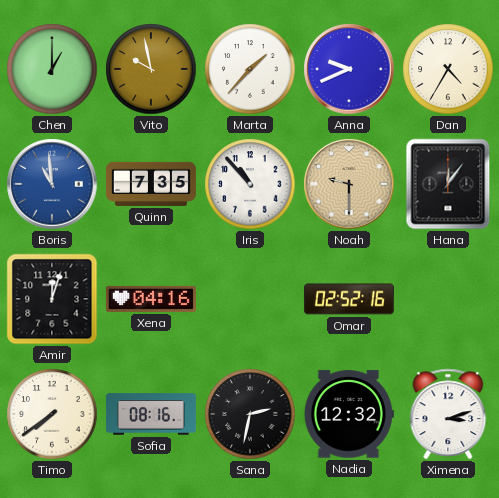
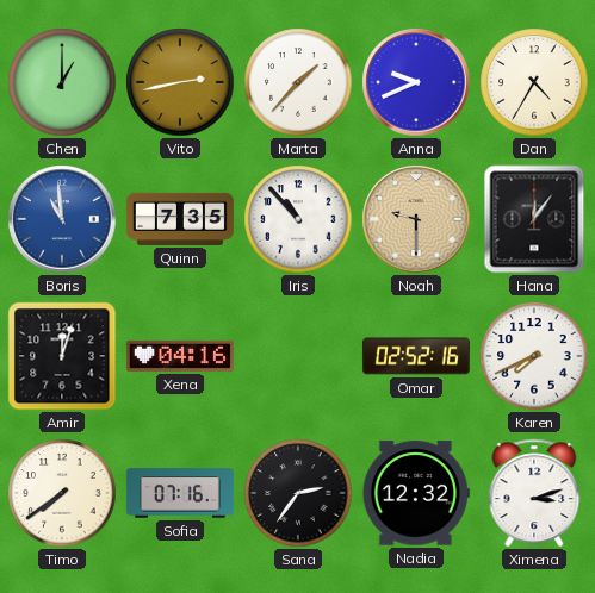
Vito: 9:58 -> 2:43
Karen: none -> 7:41
Sofia: 08:16 -> 07:16
Sana: 2:32 -> 2:36
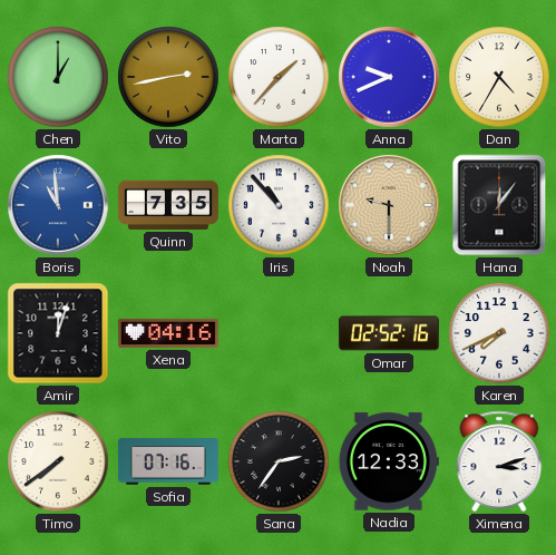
Nadia: 12:32 -> 12:33
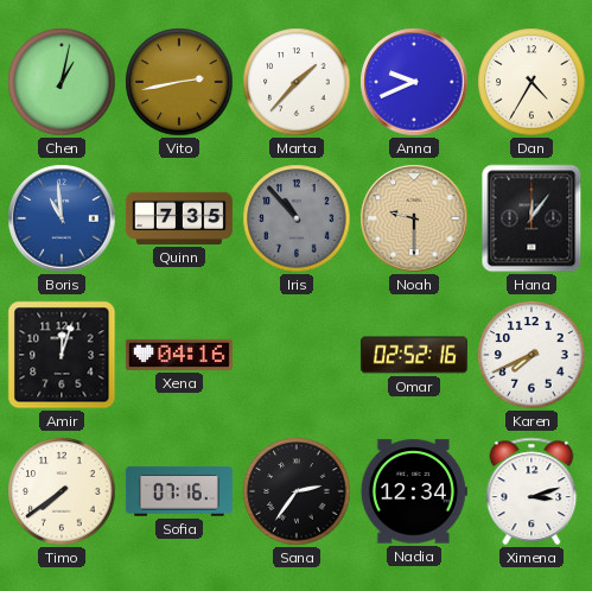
Chen: 1:00 -> 1:02
Iris dial: white -> grey
Nadia: 12:33 -> 12:34
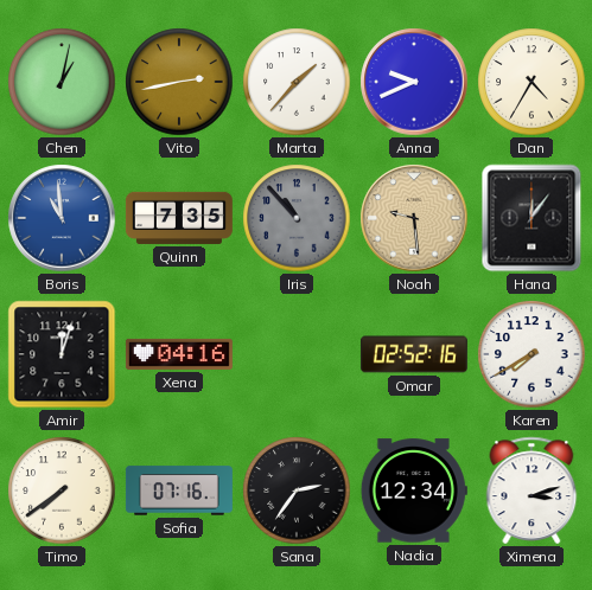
Noah: 9:30 -> 9:29
Karen: 7:41 -> 7:40
